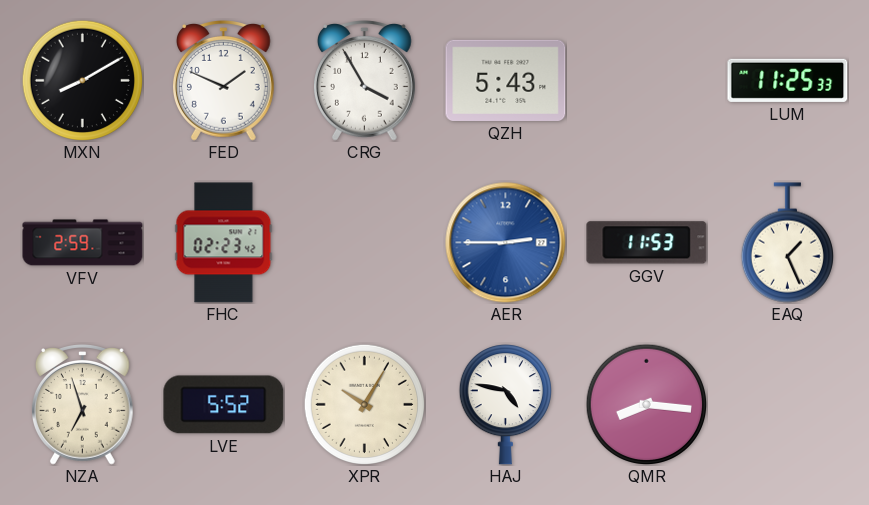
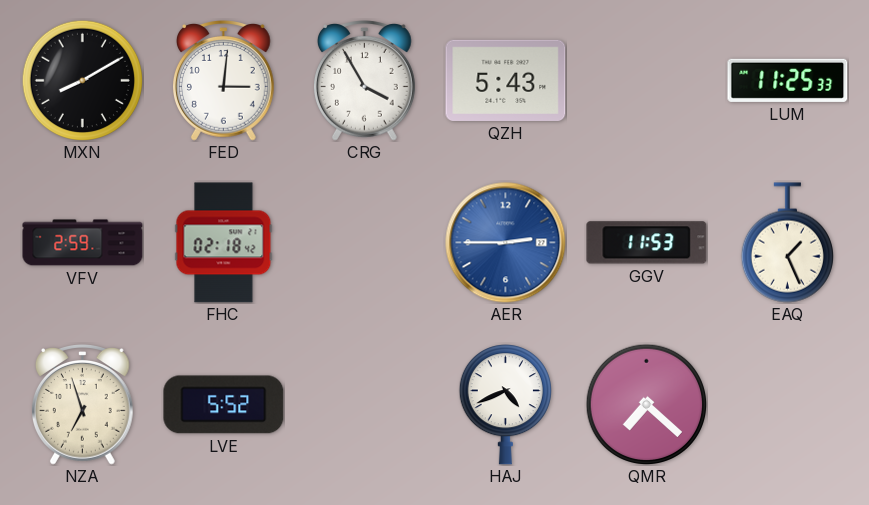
FED: 1:49 -> 3:01
FHC: 02:23 -> 02:18
XPR: 10:05 -> none
HAJ: 4:47 -> 4:41
QMR: 8:16 -> 7:22
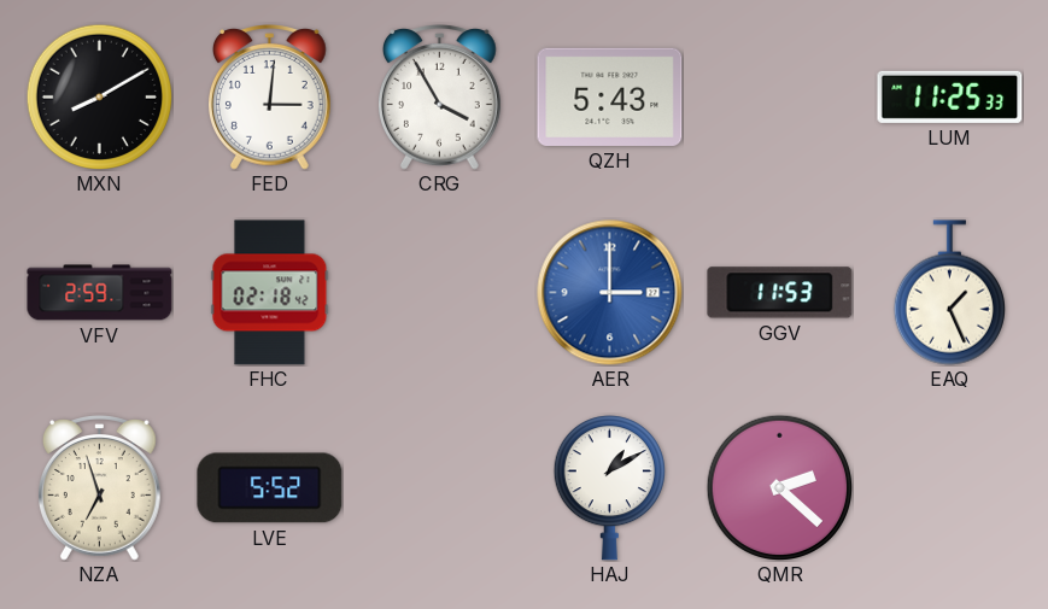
AER: 2:45 -> 3:00
HAJ: 4:41 -> 1:10
QMR: 7:22 -> 2:22
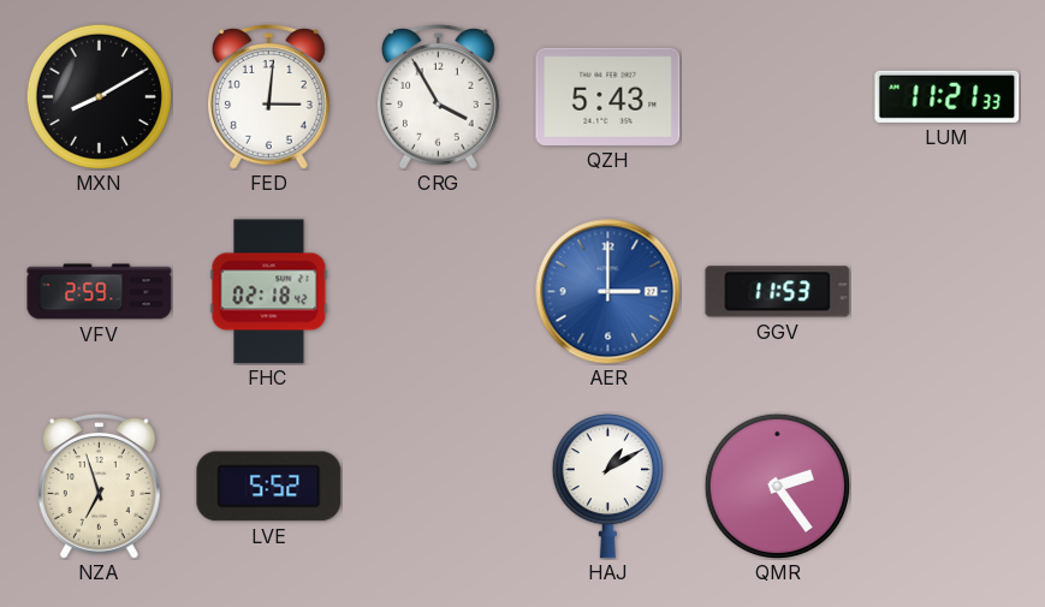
LUM: 11:25 -> 11:21
EAQ: 1:26 -> none
QMR: 2:22 -> 2:24
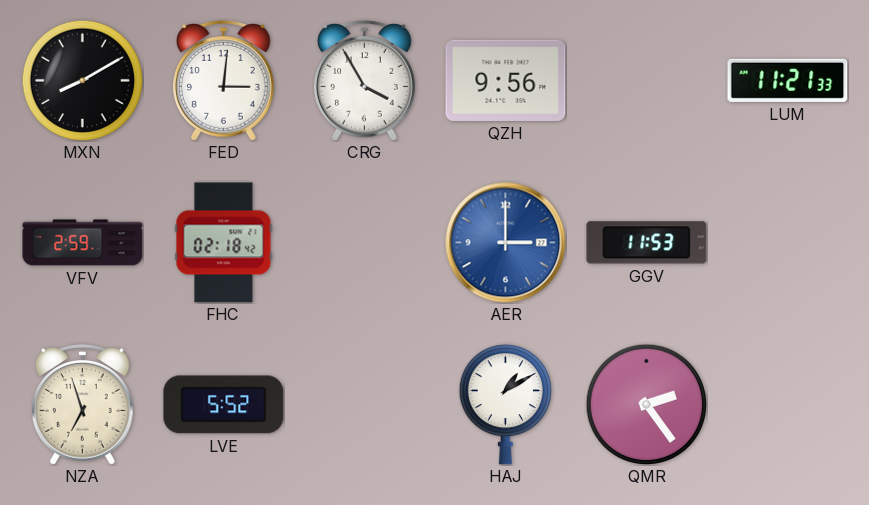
QZH: 5:43 -> 9:56
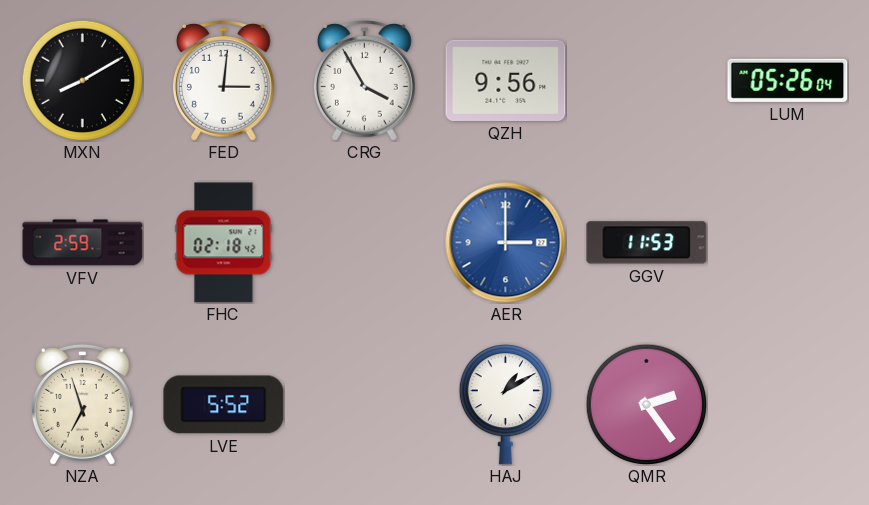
LUM: 11:21 -> 05:26
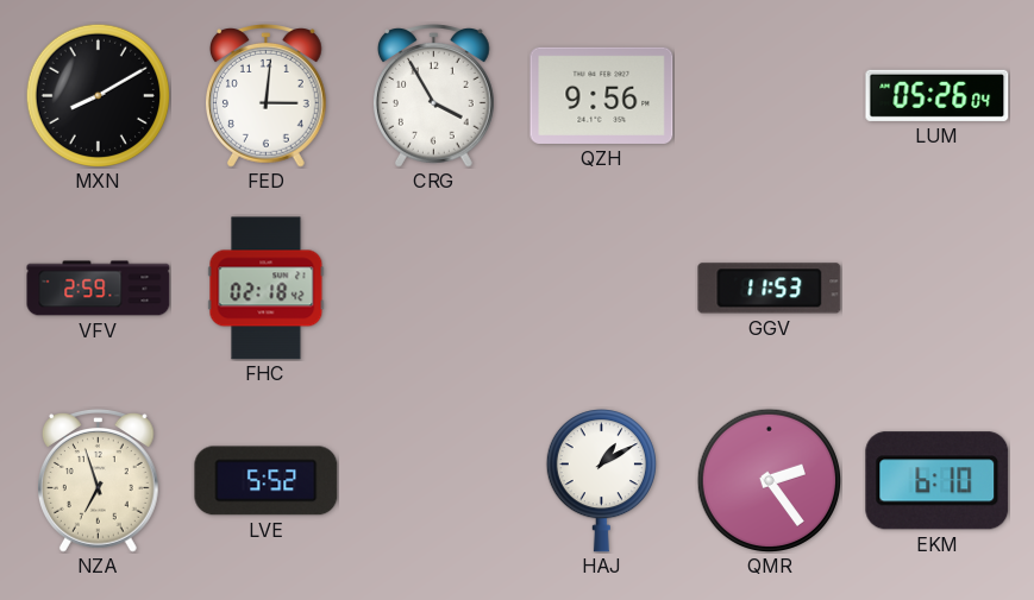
AER: 3:00 -> none
EKM: none -> 6:10
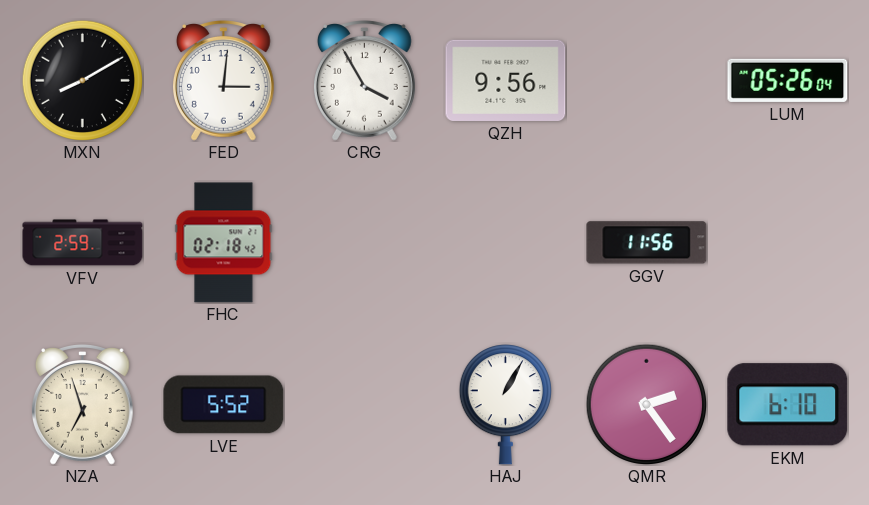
GGV: 11:53 -> 11:56
HAJ: 1:10 -> 1:05
